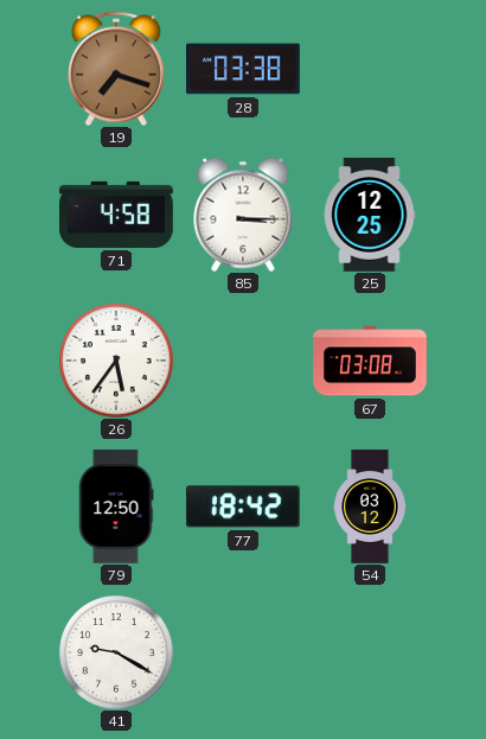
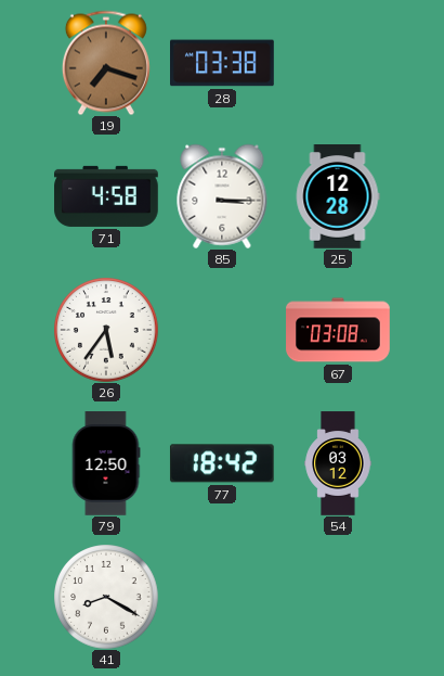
25: 12:25 -> 12:28
41: 9:20 -> 8:20
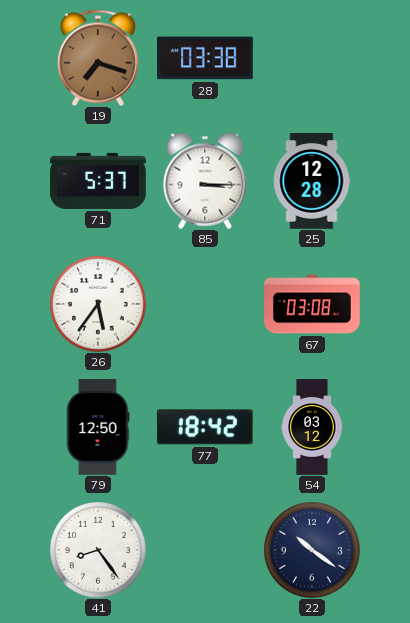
71: 4:58 -> 5:37
41: 8:20 -> 8:24
22: none -> 10:21
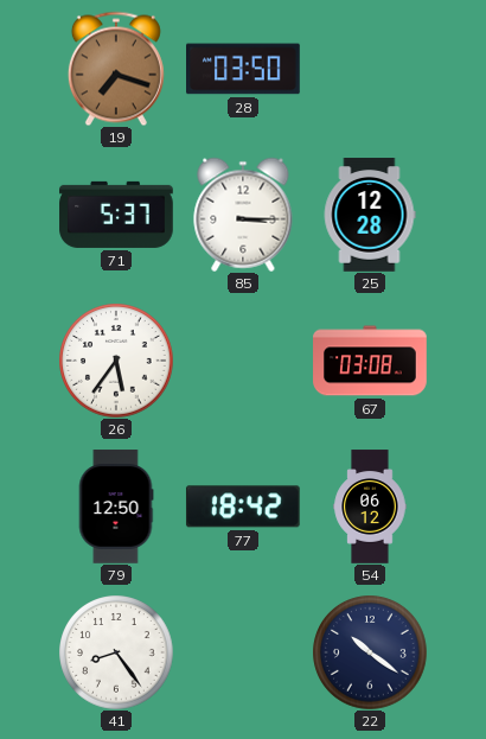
28: 03:38 -> 03:50
54: 03:12 -> 06:12
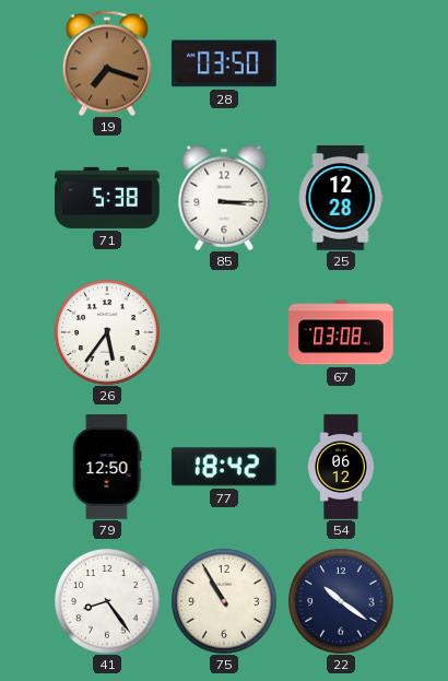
71: 5:37 -> 5:38
75: none -> 10:55
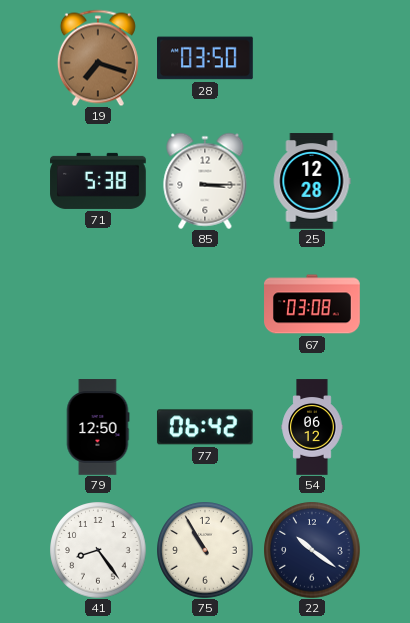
26: 5:36 -> none
77: 18:42 -> 06:42
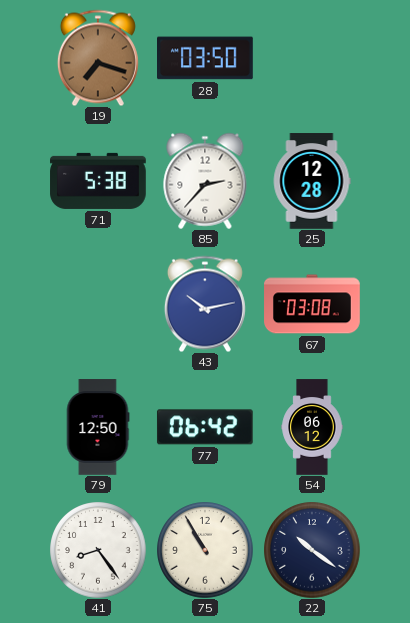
85: 3:15 -> 2:37
43: none -> 10:13
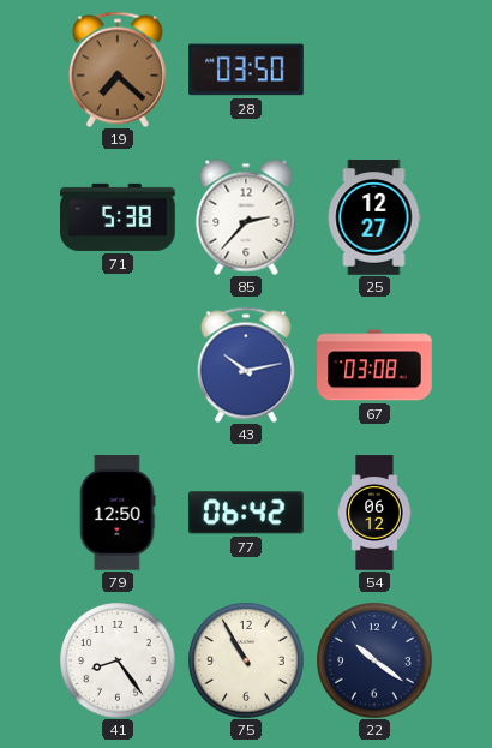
19: 7:18 -> 7:22
25: 12:28 -> 12:27
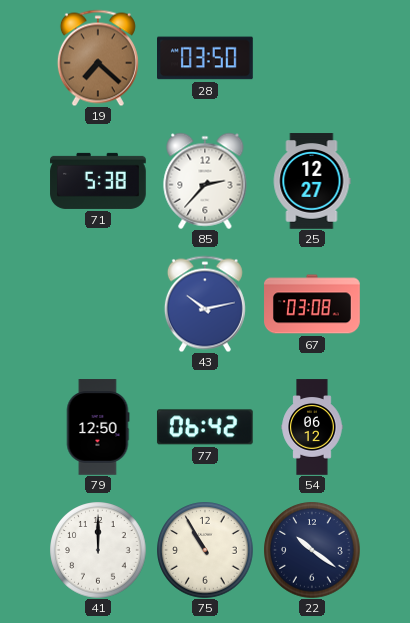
41: 8:24 -> 12:00
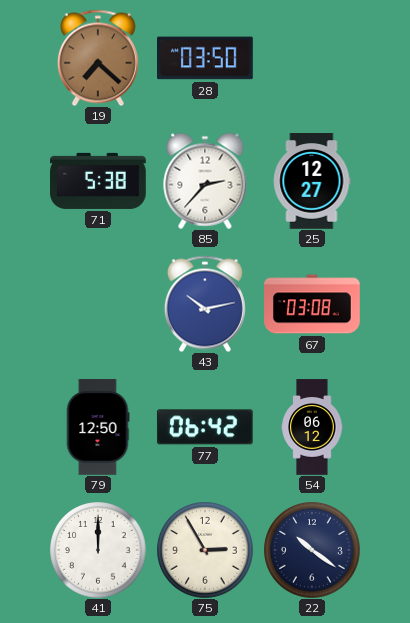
75: 10:55 -> 2:55
